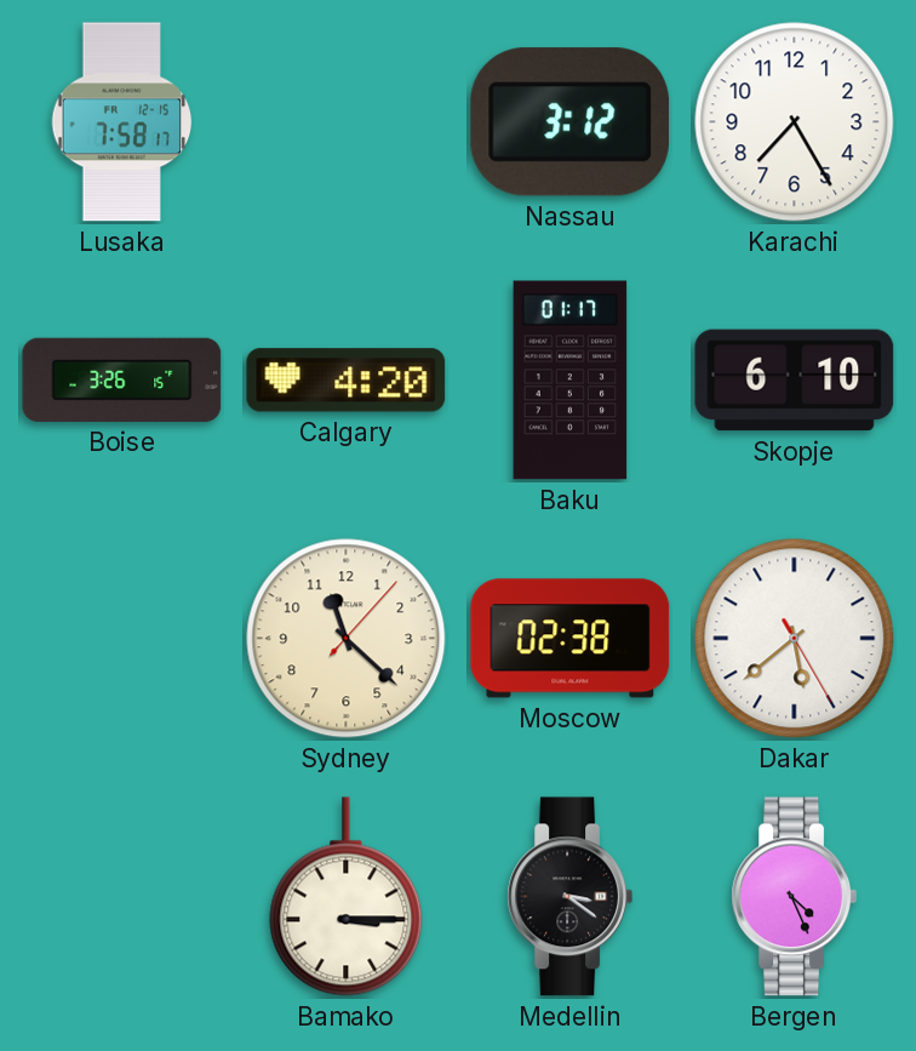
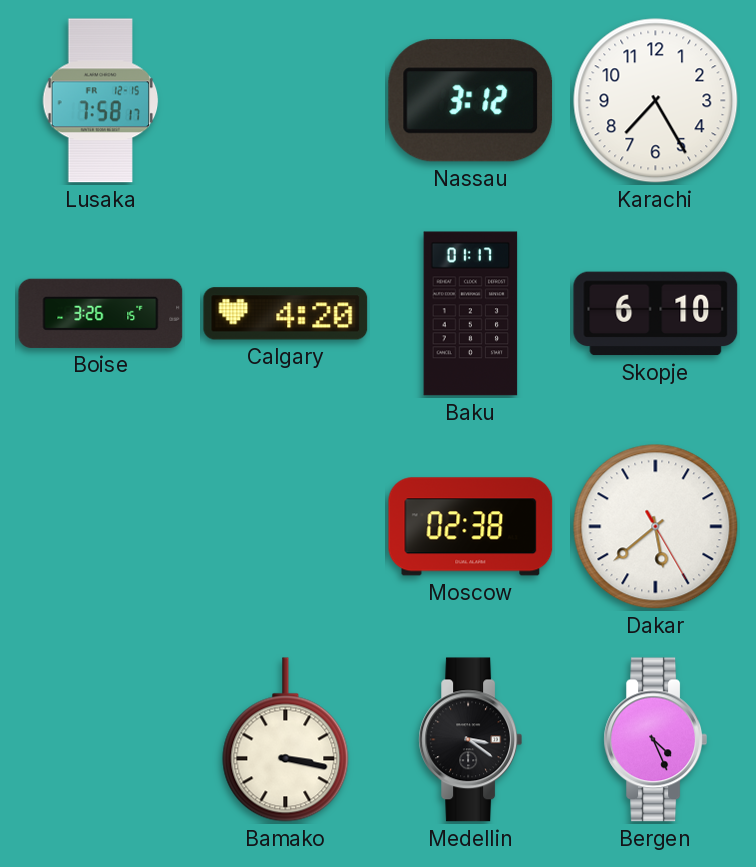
Sydney: 11:22 -> none
Bamako: 3:15 -> 3:17
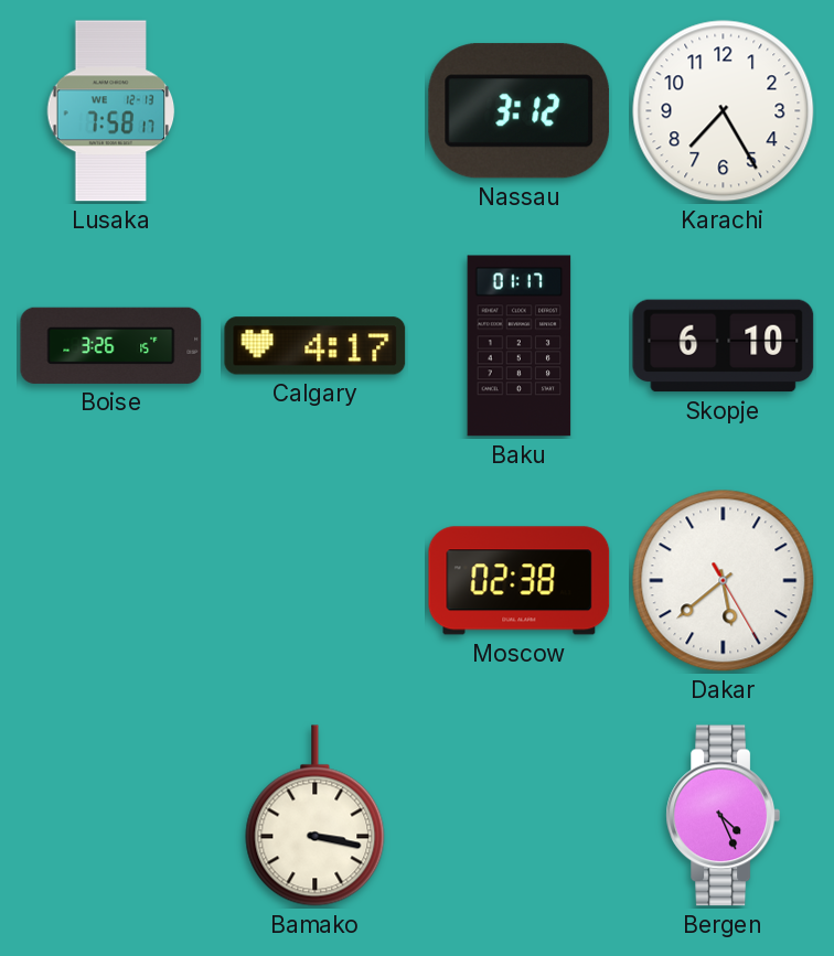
Lusaka date: FR 12-15 -> WE 12-13
Calgary: 4:20 -> 4:17
Medellin: 3:21 -> none
